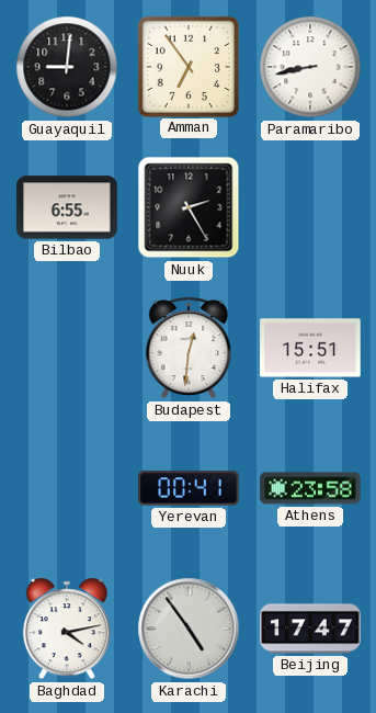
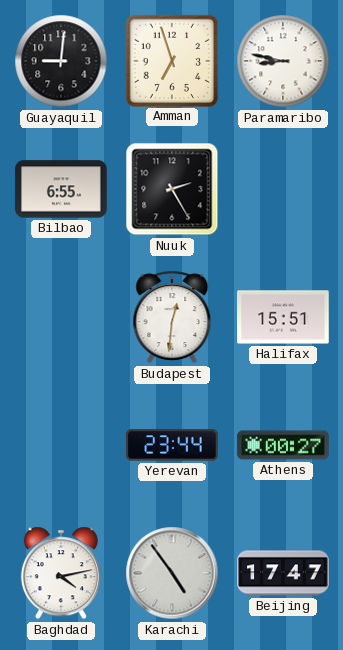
Amman: 6:54 -> 6:57
Paramaribo: 8:43 -> 8:47
Yerevan: 00:41 -> 23:44
Athens: 23:58 -> 00:27
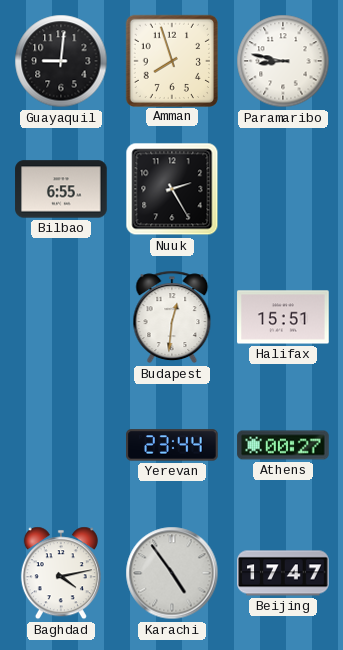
Amman: 6:57 -> 7:57
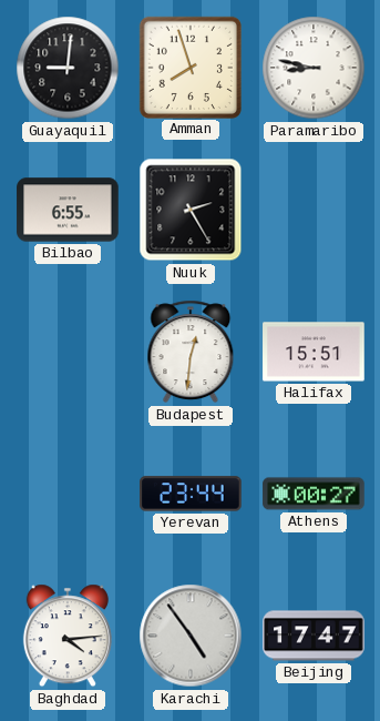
Baghdad: 4:13 -> 4:14
